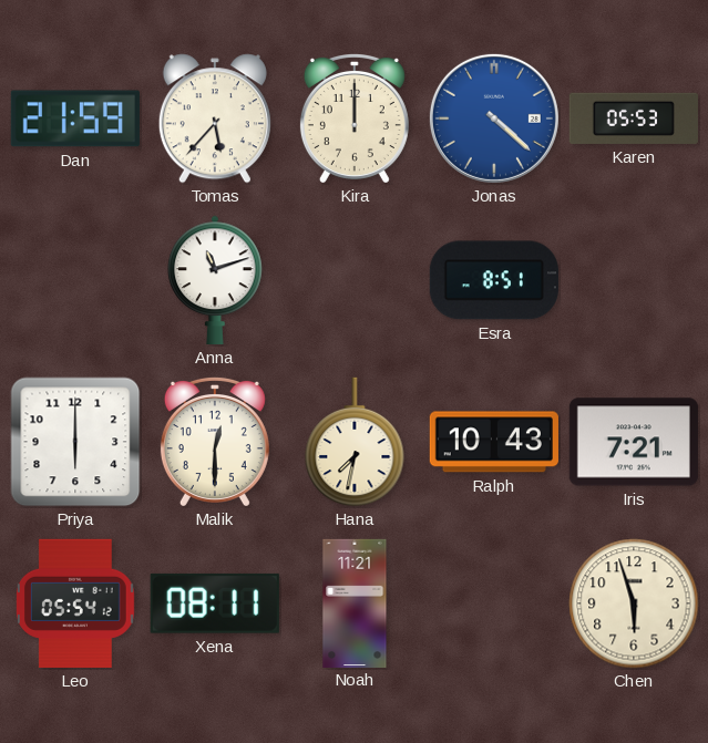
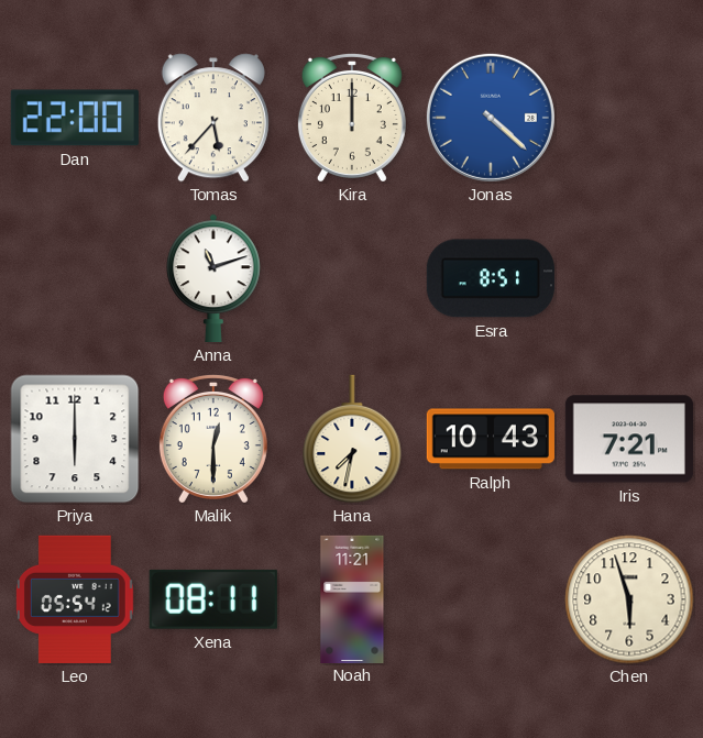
Dan: 21:59 -> 22:00
Karen: 05:53 -> none
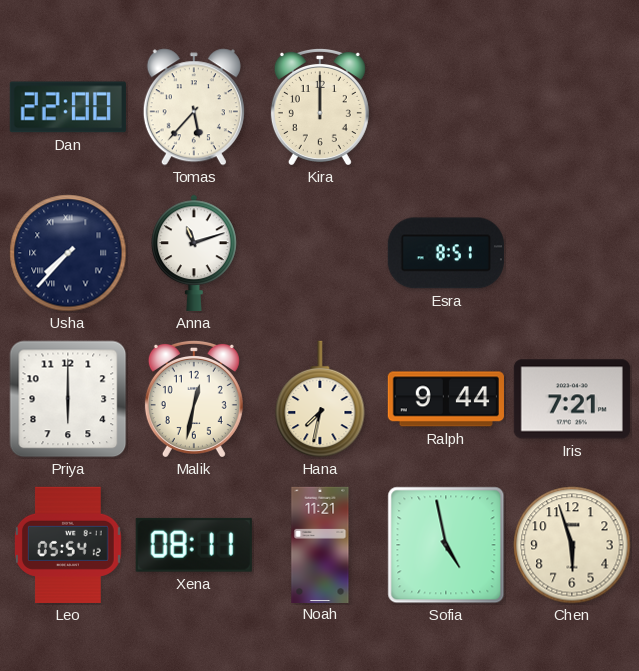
Jonas: 4:22 -> none
Usha: none -> 7:37
Malik: 12:30 -> 12:32
Ralph: 10:43 -> 9:44
Sofia: none -> 4:58
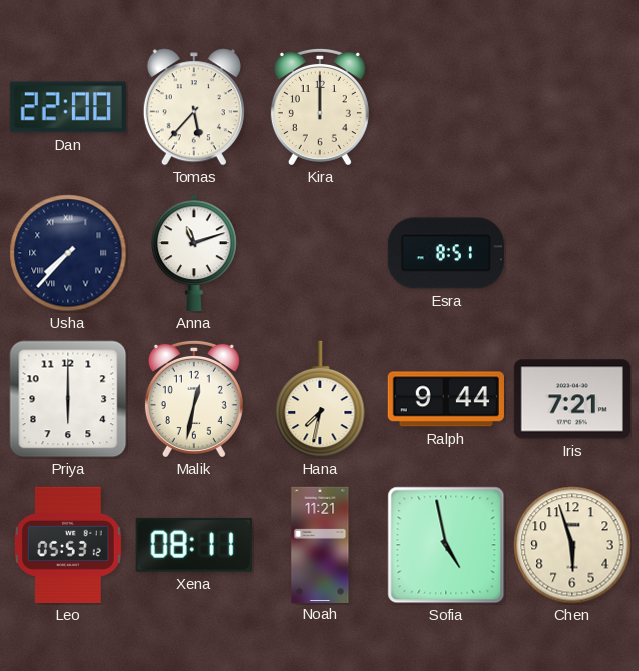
Leo: 05:54 -> 05:53
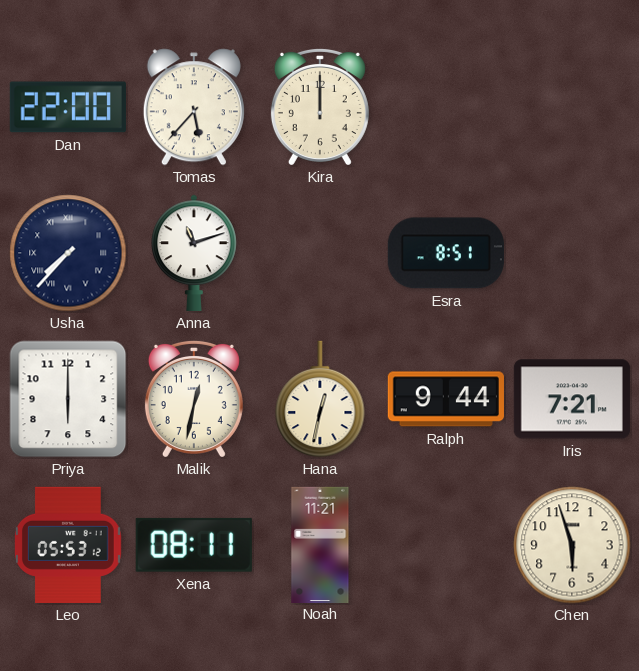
Hana: 7:32 -> 12:32
Sofia: 4:58 -> none
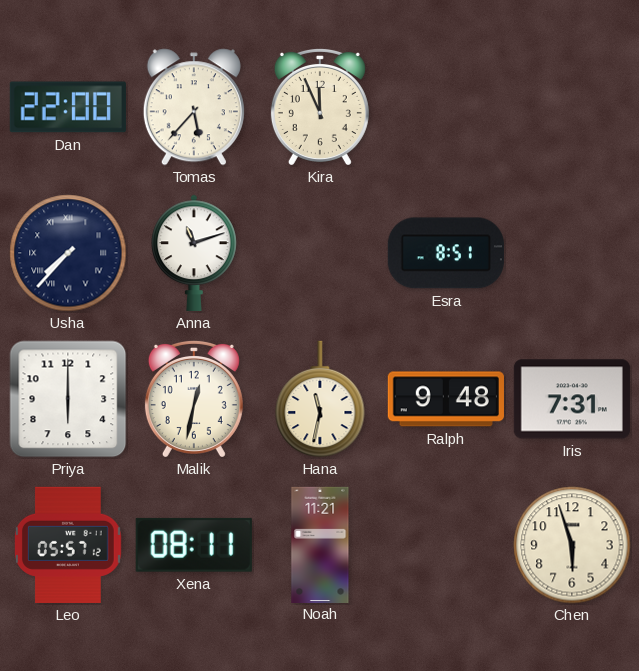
Kira: 12:00 -> 11:56
Hana: 12:32 -> 11:32
Ralph: 9:44 -> 9:48
Iris: 7:21 -> 7:31
Leo: 05:53 -> 05:57
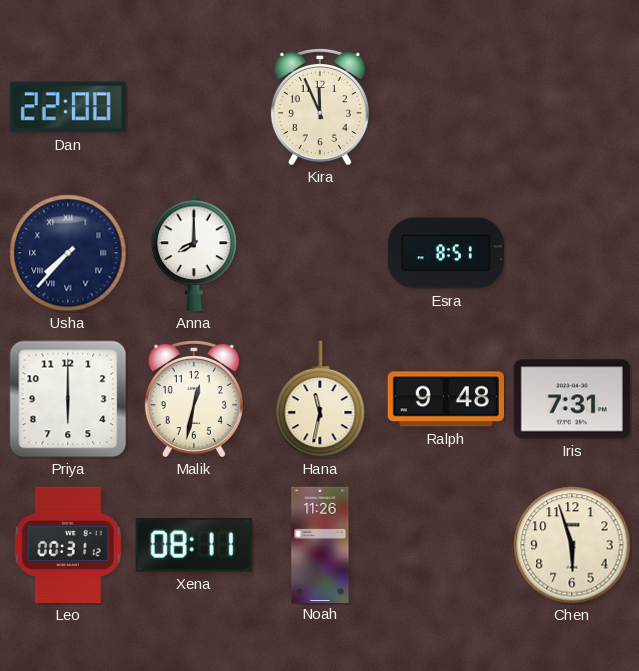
Tomas: 5:37 -> none
Anna: 11:12 -> 8:00
Leo: 05:57 -> 00:31
Noah: 11:21 -> 11:26
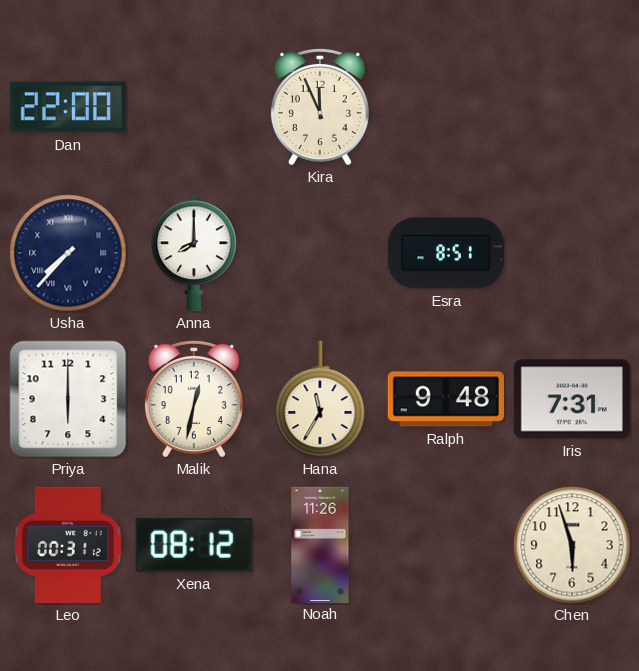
Hana: 11:32 -> 11:35
Xena: 08:11 -> 08:12
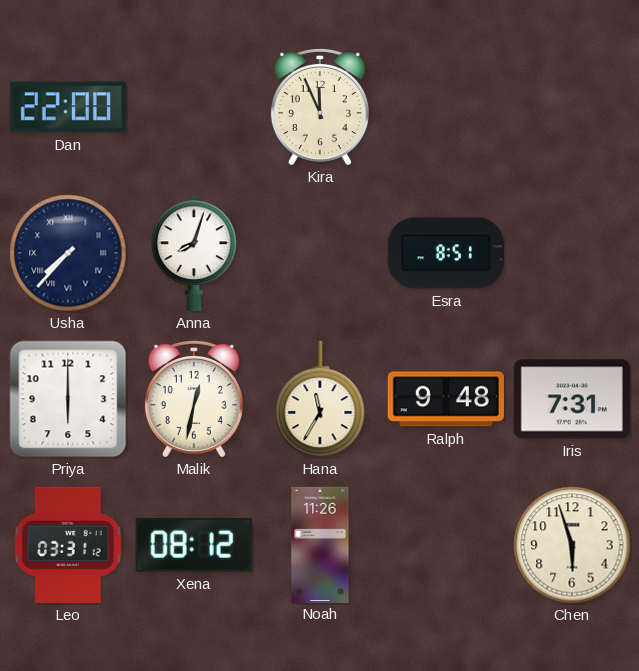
Anna: 8:00 -> 8:03
Leo: 00:31 -> 03:31
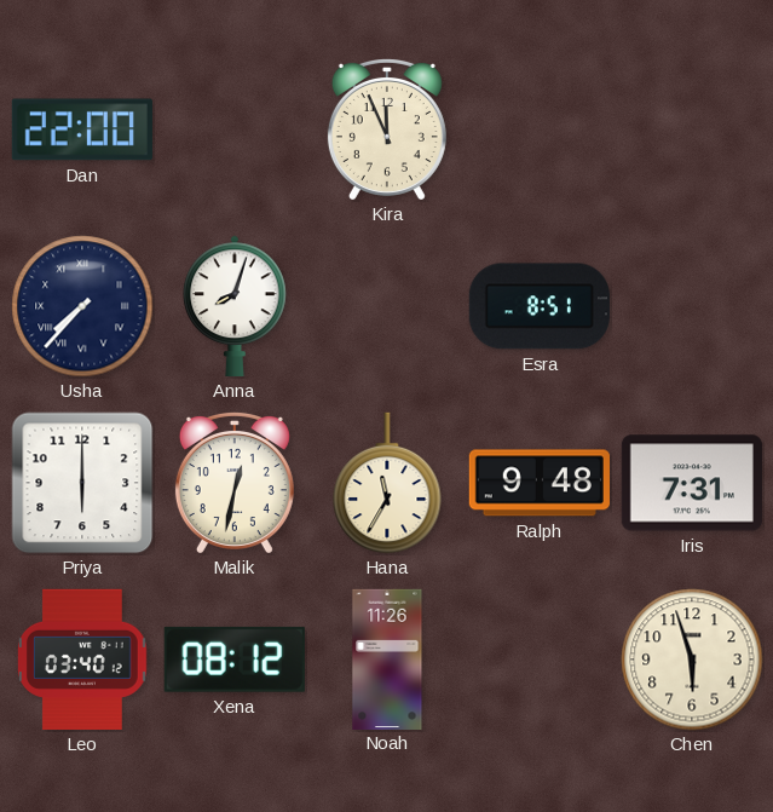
Leo: 03:31 -> 03:40
